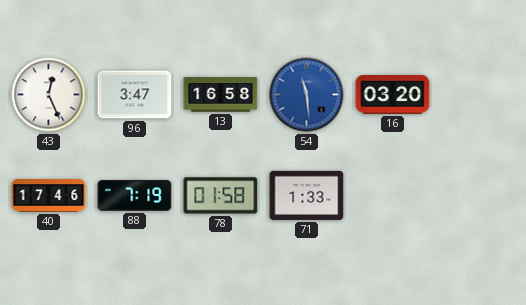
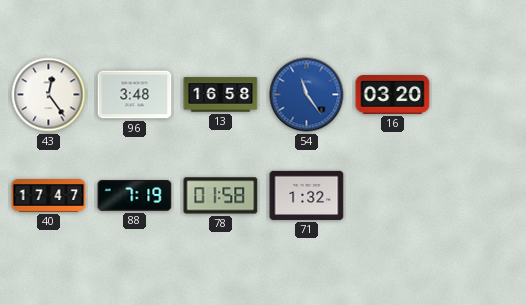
43: 12:26 -> 12:24
96: 3:47 -> 3:48
54: 11:29 -> 11:24
40: 17:46 -> 17:47
71: 1:33 -> 1:32
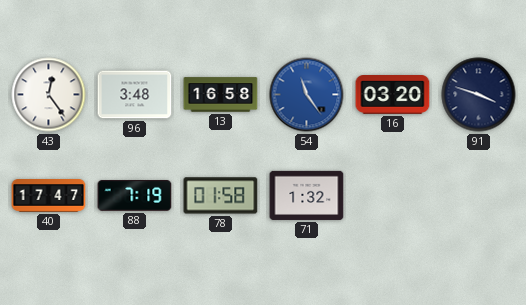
91: none -> 3:48
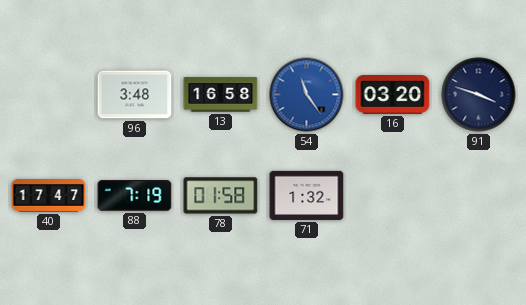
43: 12:24 -> none
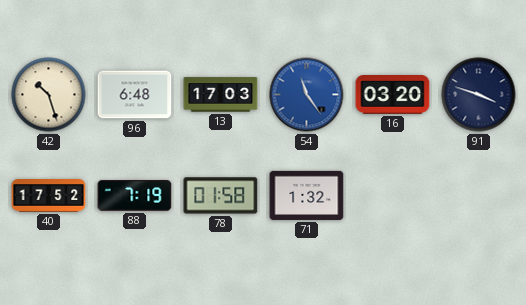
42: none -> 10:27
96: 3:48 -> 6:48
13: 16:58 -> 17:03
40: 17:47 -> 17:52
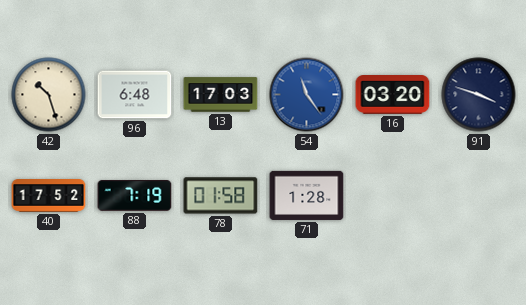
71: 1:32 -> 1:28
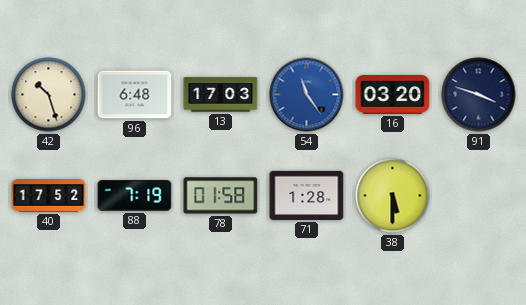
38: none -> 5:30
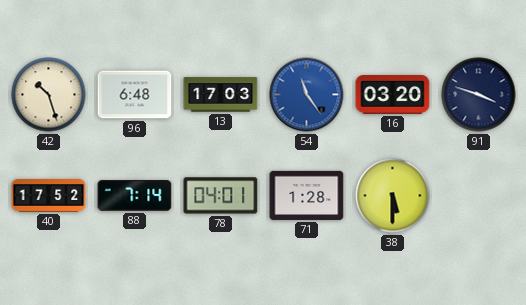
88: 7:19 -> 7:14
78: 01:58 -> 04:01
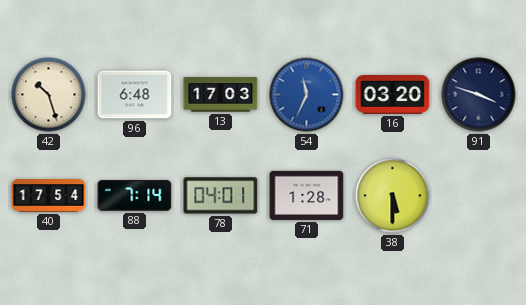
54: 11:24 -> 11:34
40: 17:52 -> 17:54
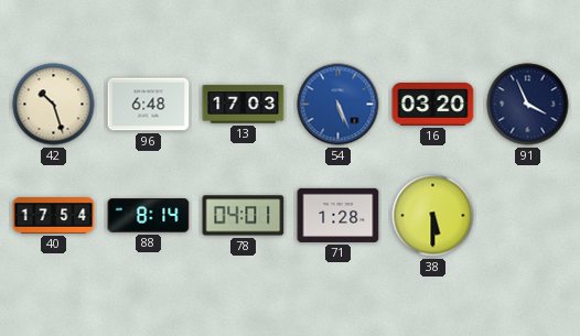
54: 11:34 -> 5:26
91: 3:48 -> 3:56
88: 7:14 -> 8:14
